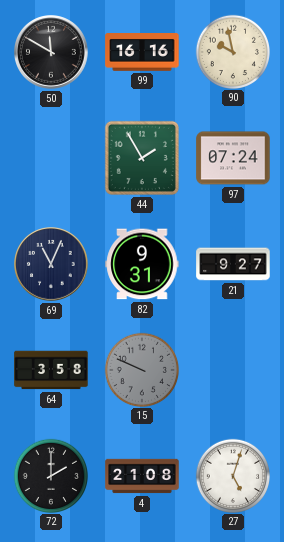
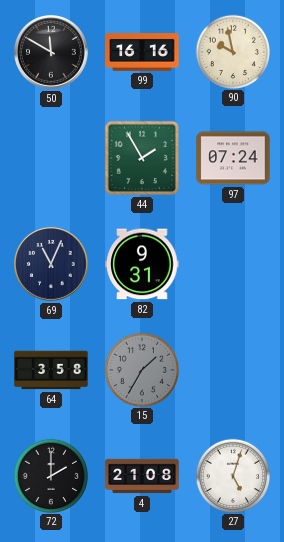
21: 9:27 -> none
15: 9:49 -> 1:35
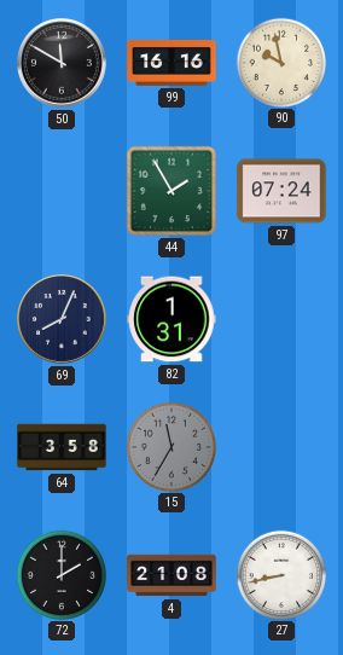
69: 11:04 -> 8:04
82: 9:31 -> 1:31
15: 1:35 -> 11:35
27: 5:03 -> 8:43
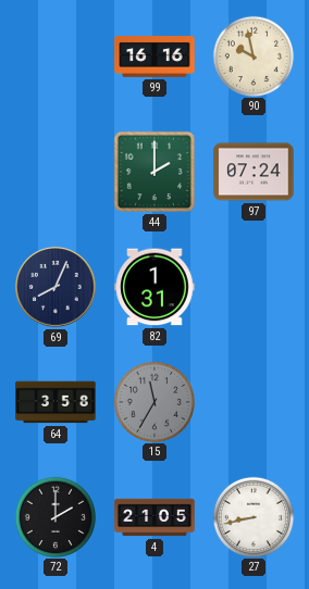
50: 11:50 -> none
44: 1:55 -> 2:00
4: 21:08 -> 21:05
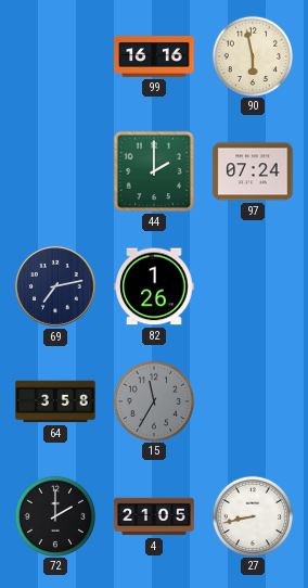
90: 9:58 -> 5:58
69: 8:04 -> 7:13
82: 1:31 -> 1:26
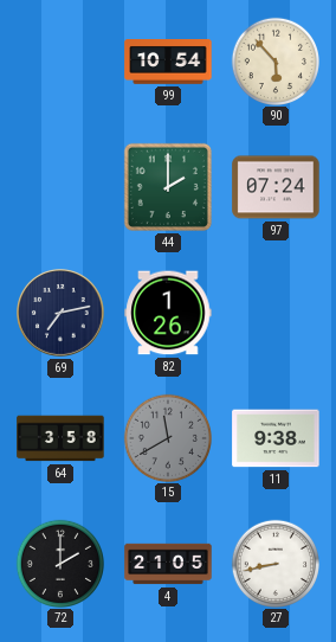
99: 16:16 -> 10:54
90: 5:58 -> 5:53
15: 11:35 -> 11:40
11: none -> 9:38
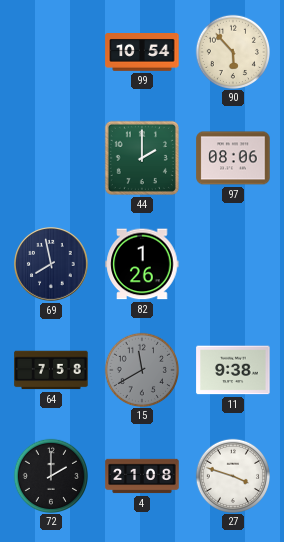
97: 07:24 -> 08:06
69: 7:13 -> 7:58
64: 3:58 -> 7:58
4: 21:05 -> 21:08
27: 8:43 -> 3:48
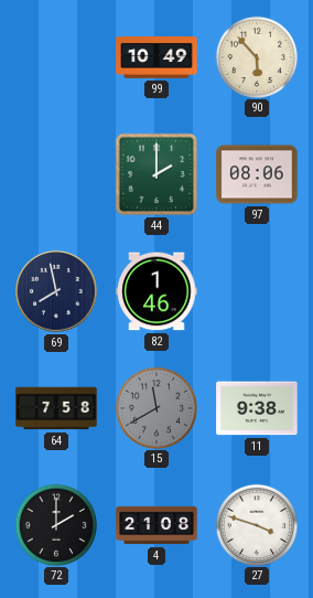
99: 10:54 -> 10:49
82: 1:26 -> 1:46
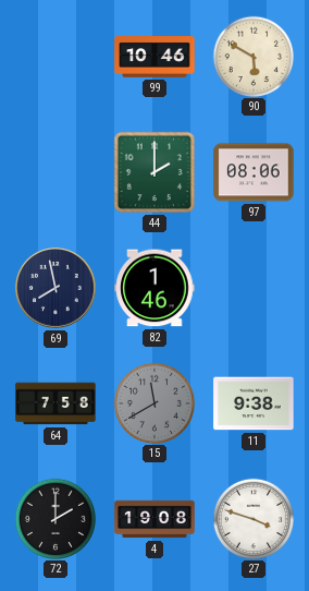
99: 10:49 -> 10:46
90: 5:53 -> 5:50
4: 21:08 -> 19:08
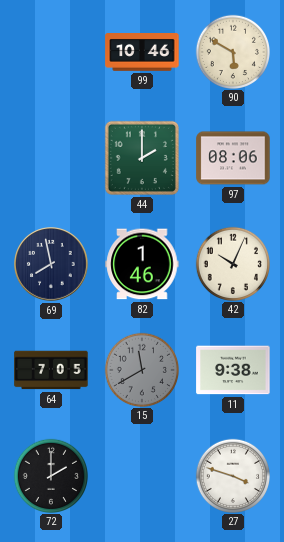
42: none -> 10:04
64: 7:58 -> 7:05
4: 19:08 -> none
